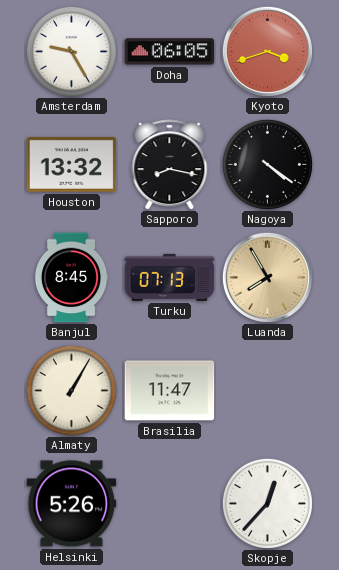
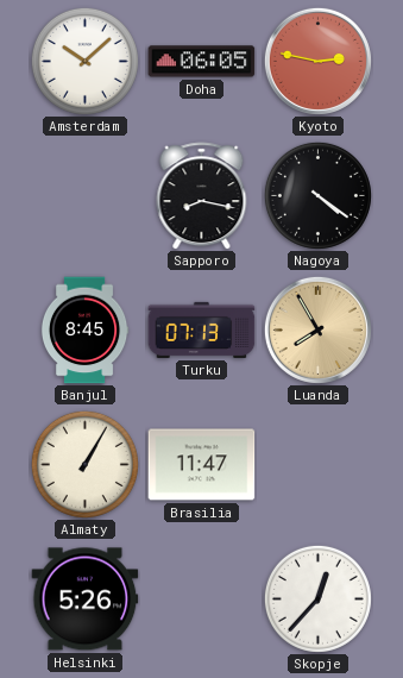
Amsterdam: 9:25 -> 10:08
Kyoto: 3:42 -> 2:47
Houston: 13:32 -> none
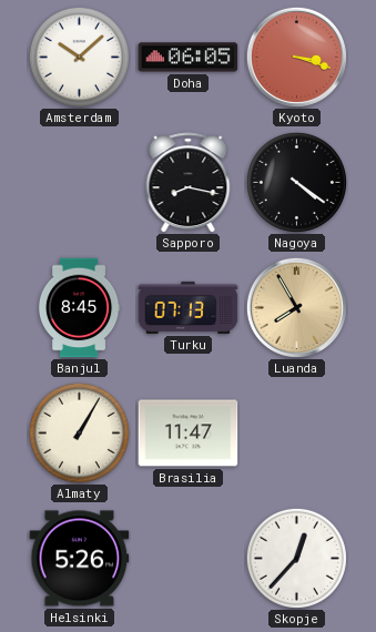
Kyoto: 2:47 -> 3:18
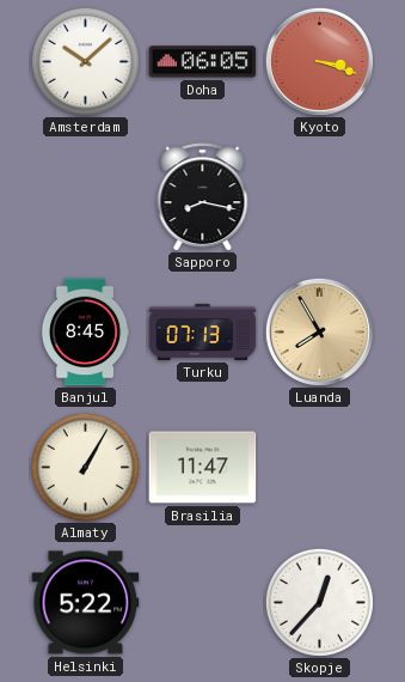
Nagoya: 4:21 -> none
Helsinki: 5:26 -> 5:22
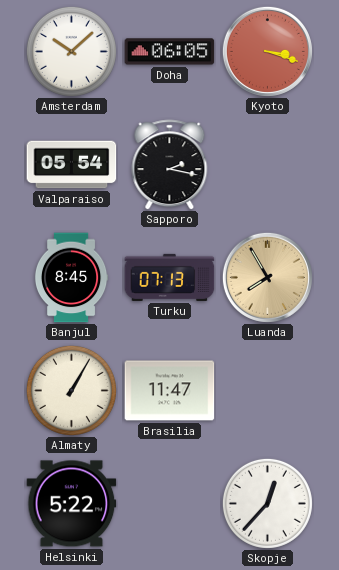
Valparaiso: none -> 05:54
Sapporo: 8:17 -> 2:17
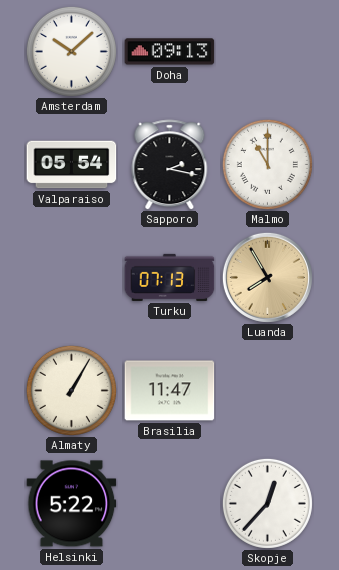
Doha: 06:05 -> 09:13
Kyoto: 3:18 -> none
Malmo: none -> 11:00
Banjul: 8:45 -> none
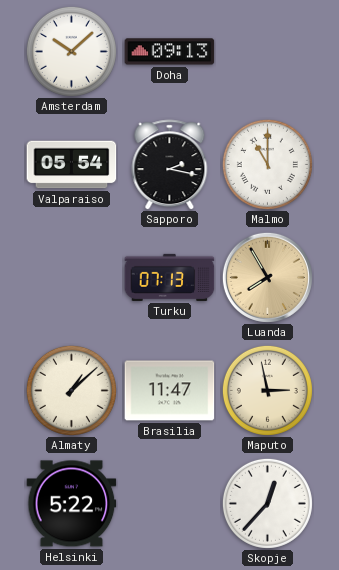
Almaty: 1:05 -> 1:08
Maputo: none -> 2:58
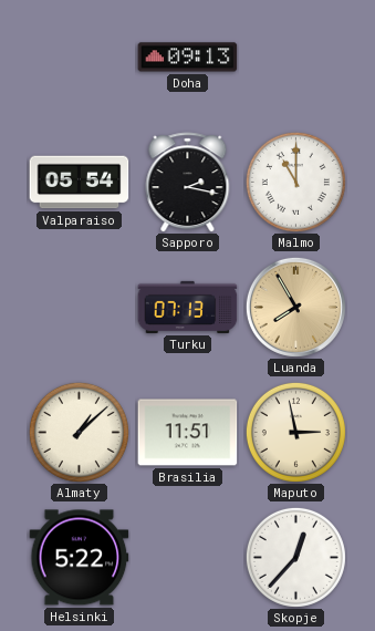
Amsterdam: 10:08 -> none
Brasilia: 11:47 -> 11:51
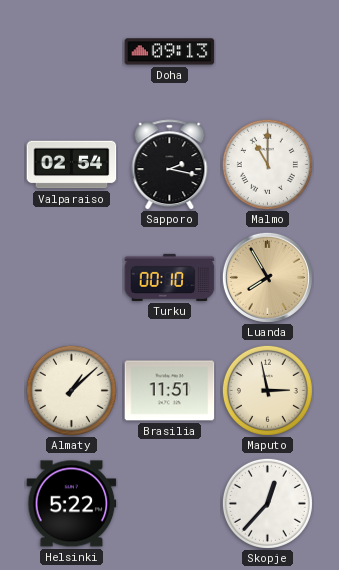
Valparaiso: 05:54 -> 02:54
Turku: 07:13 -> 00:10
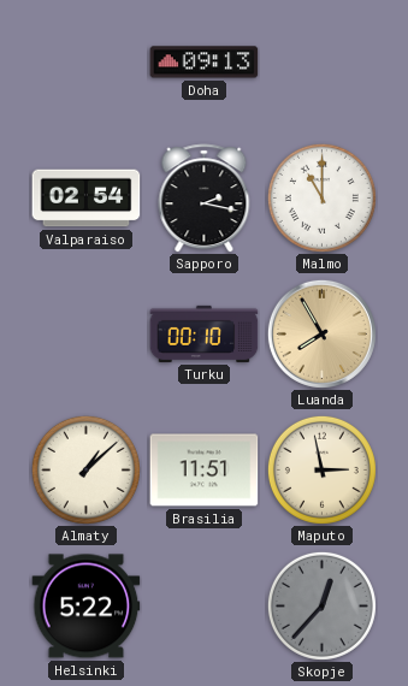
Skopje dial: white -> grey
